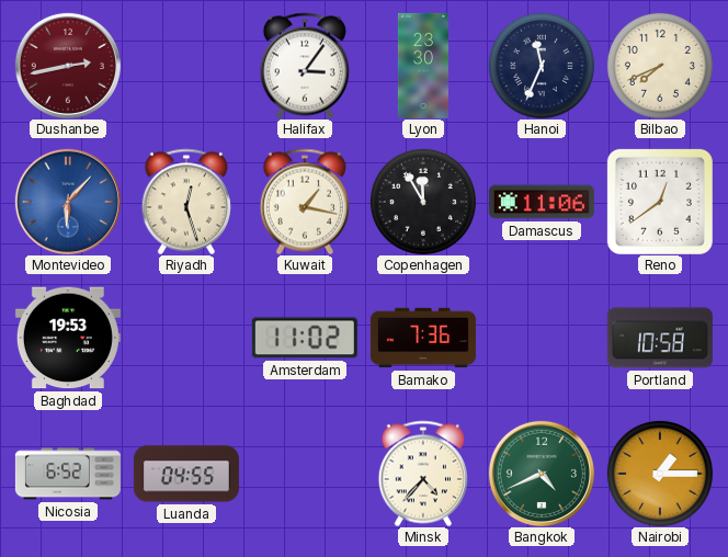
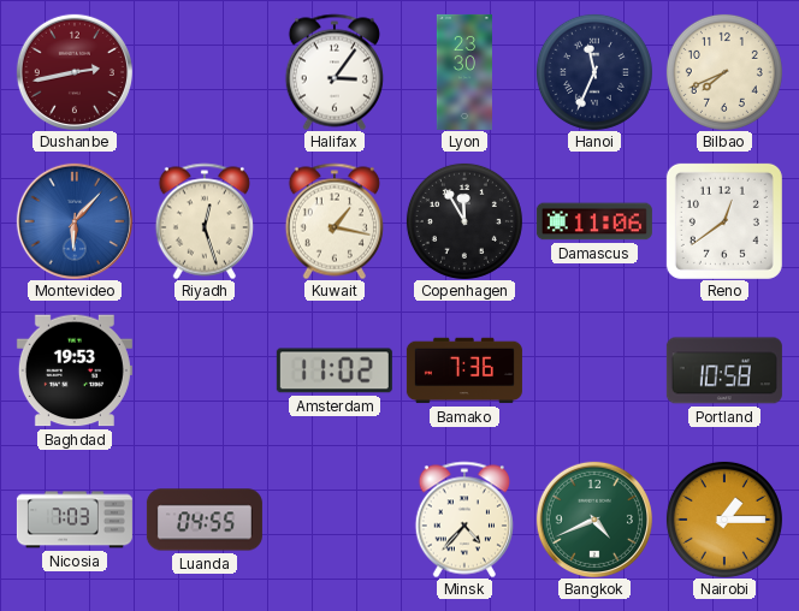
Nicosia: 6:52 -> 7:03
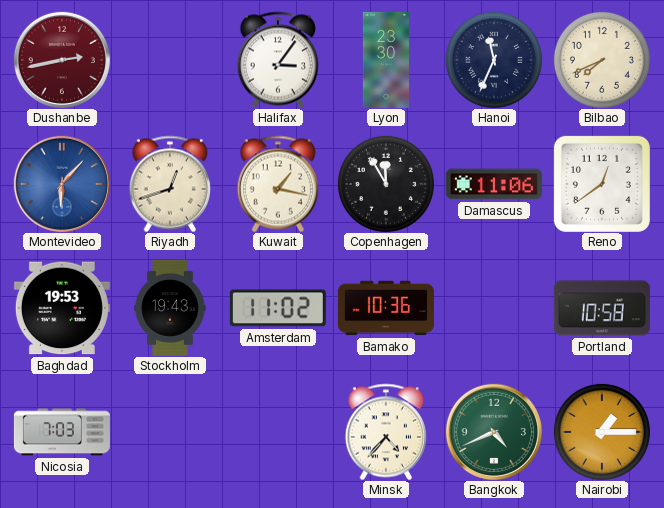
Riyadh: 12:27 -> 12:42
Stockholm: none -> 19:43
Bamako: 7:36 -> 10:36
Luanda: 04:55 -> none
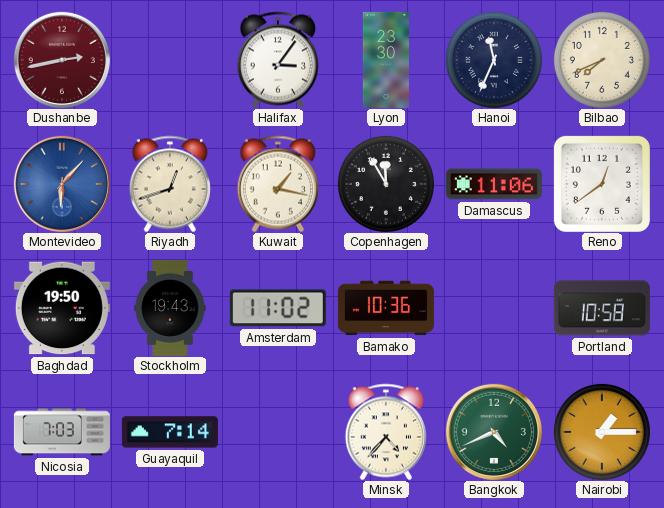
Baghdad: 19:53 -> 19:50
Guayaquil: none -> 7:14
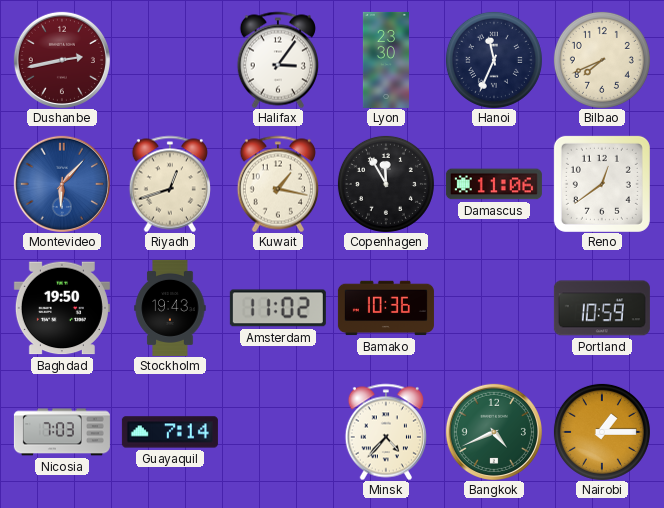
Portland: 10:58 -> 10:59
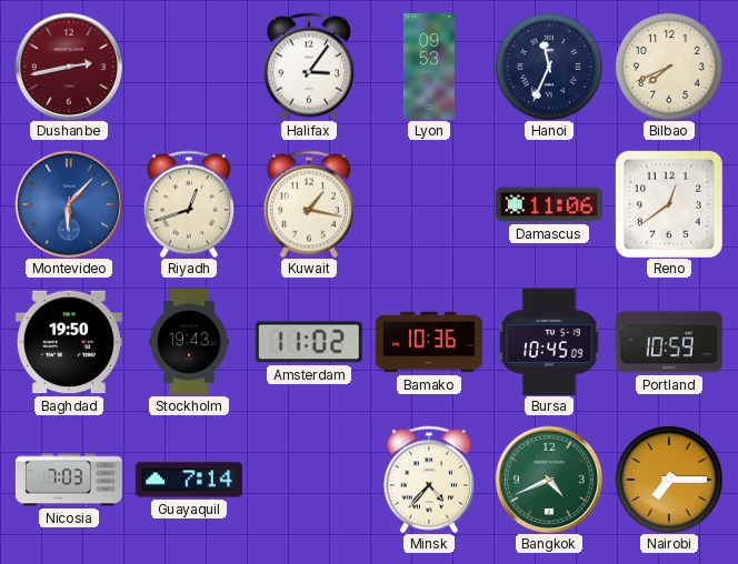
Lyon: 23:30 -> 09:53
Copenhagen: 11:55 -> none
Bursa: none -> 10:45
Nairobi: 1:15 -> 7:15
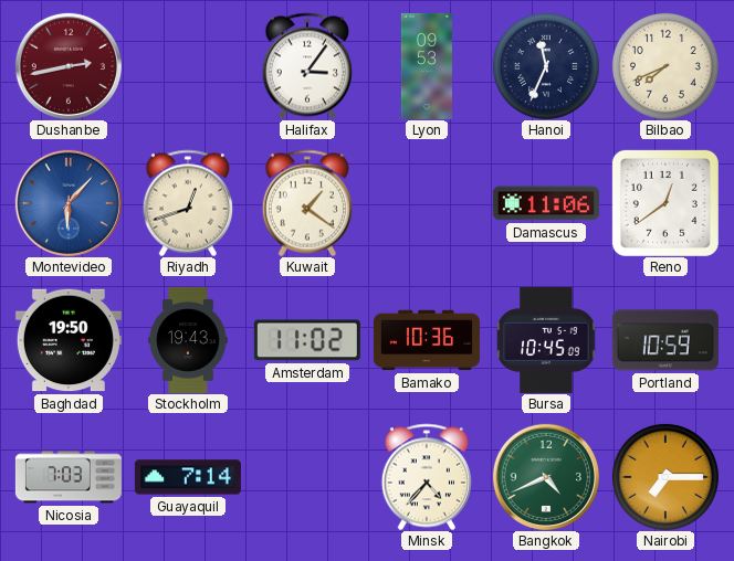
Kuwait: 1:17 -> 1:21
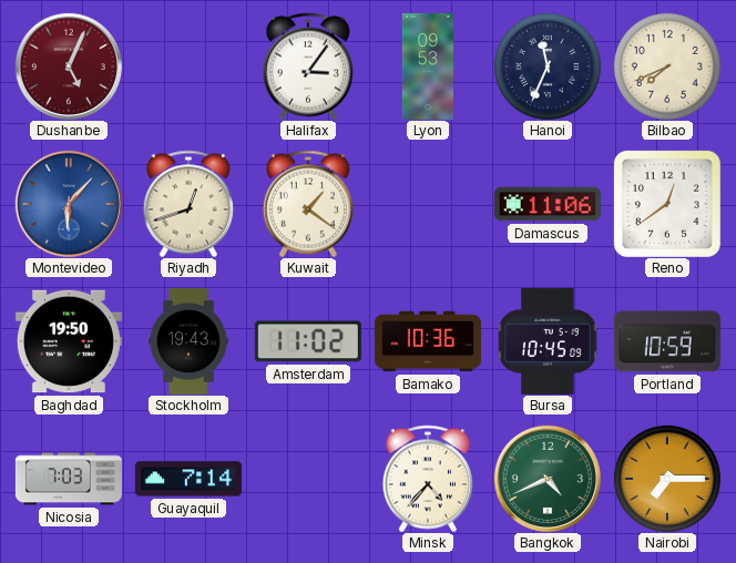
Dushanbe: 2:43 -> 5:04
